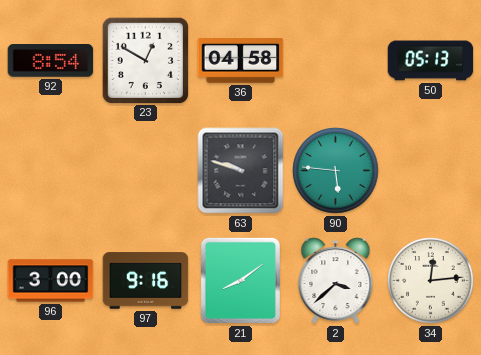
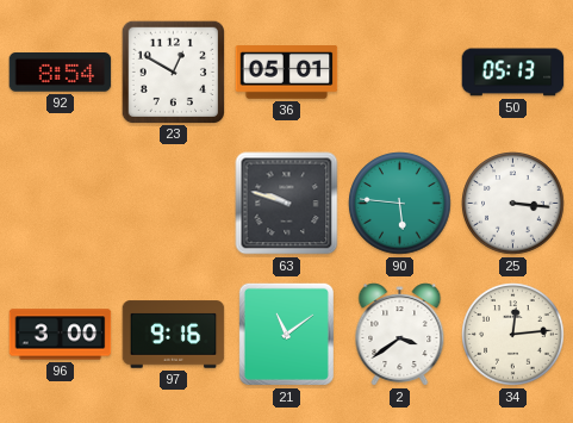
36: 04:58 -> 05:01
25: none -> 3:16
21: 8:09 -> 11:09
2: 3:38 -> 3:39
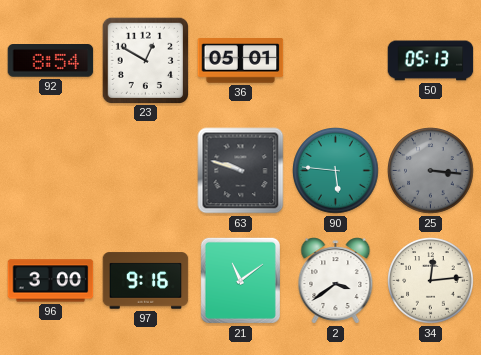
25 dial: white -> grey
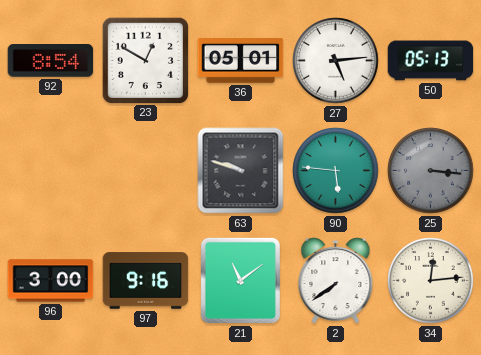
27: none -> 5:14
2: 3:39 -> 7:39
